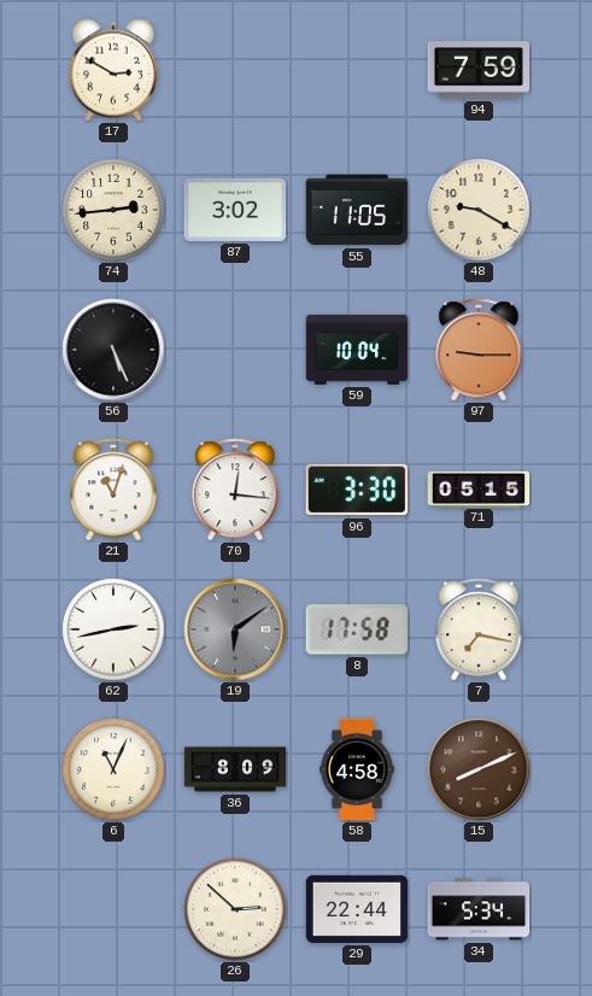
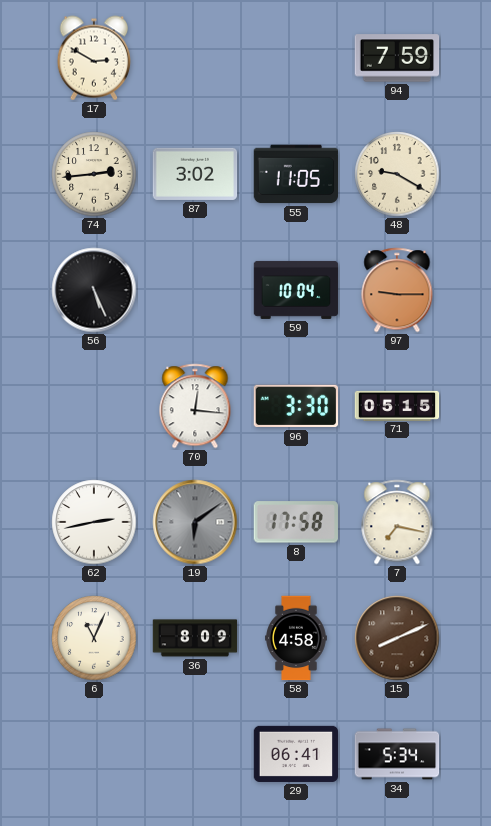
21: 11:03 -> none
26: 2:52 -> none
29: 22:44 -> 06:41
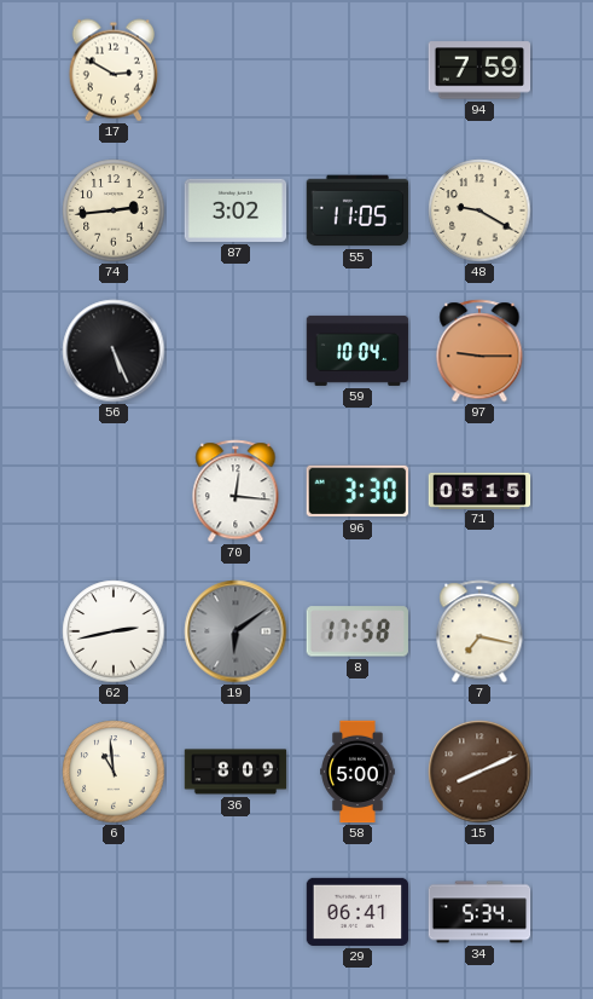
6: 11:04 -> 10:59
58: 4:58 -> 5:00
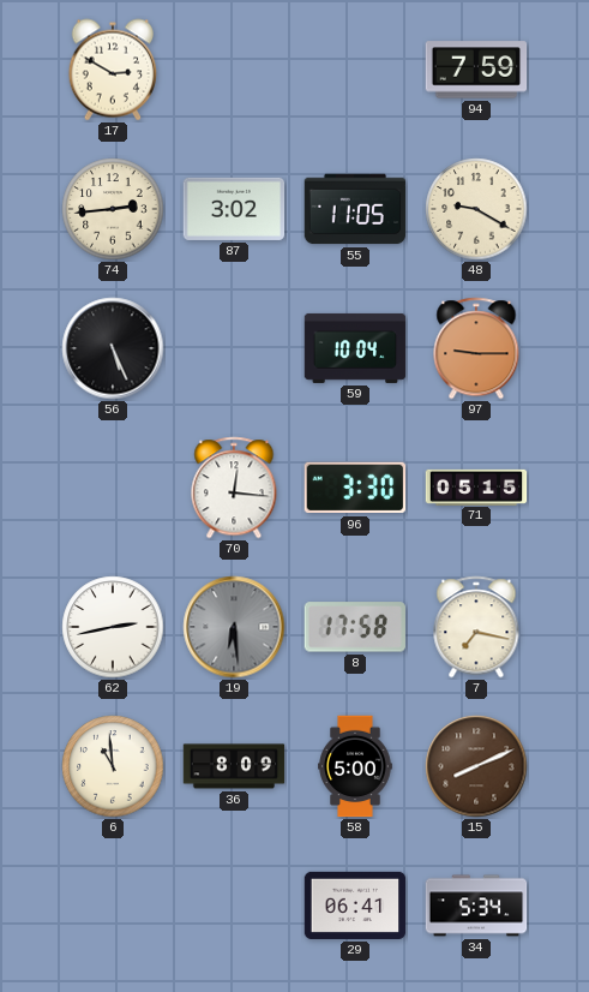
19: 6:09 -> 6:29
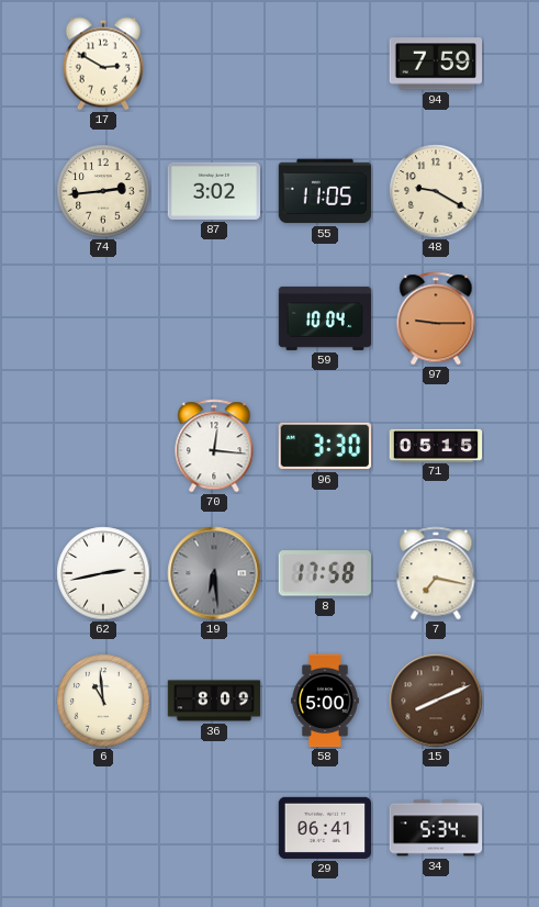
56: 5:26 -> none
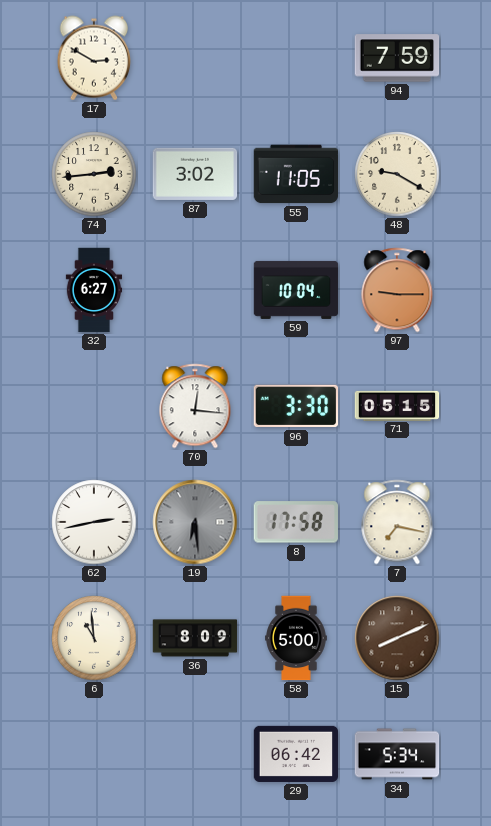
32: none -> 6:27
29: 06:41 -> 06:42
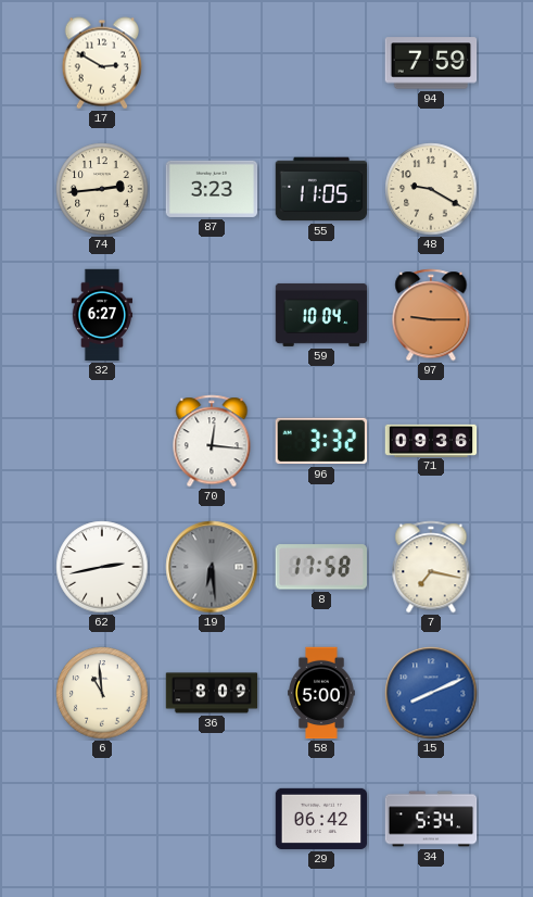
87: 3:02 -> 3:23
96: 3:30 -> 3:32
71: 05:15 -> 09:36
15 dial: brown -> blue
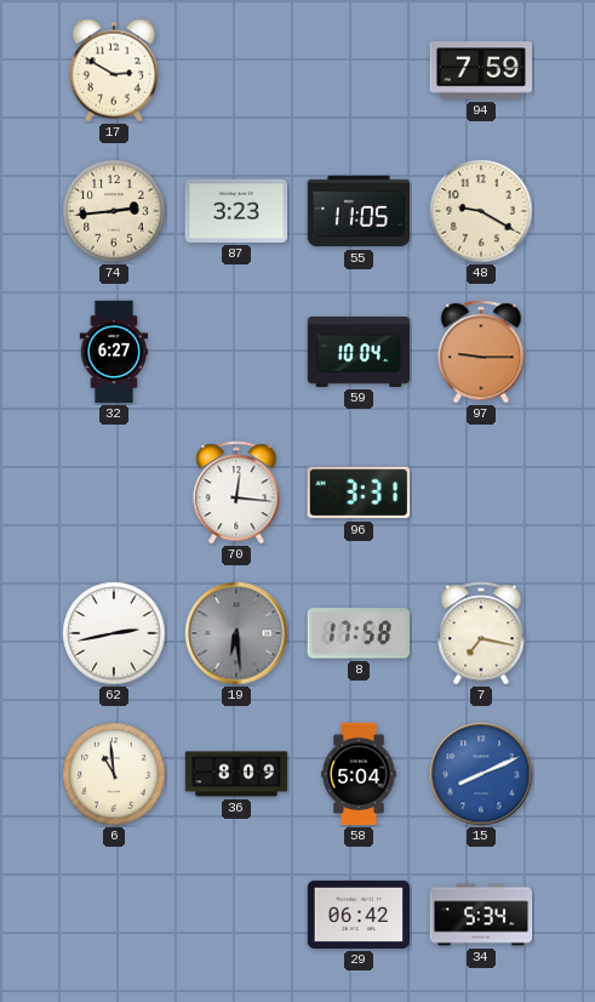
96: 3:32 -> 3:31
71: 09:36 -> none
58: 5:00 -> 5:04
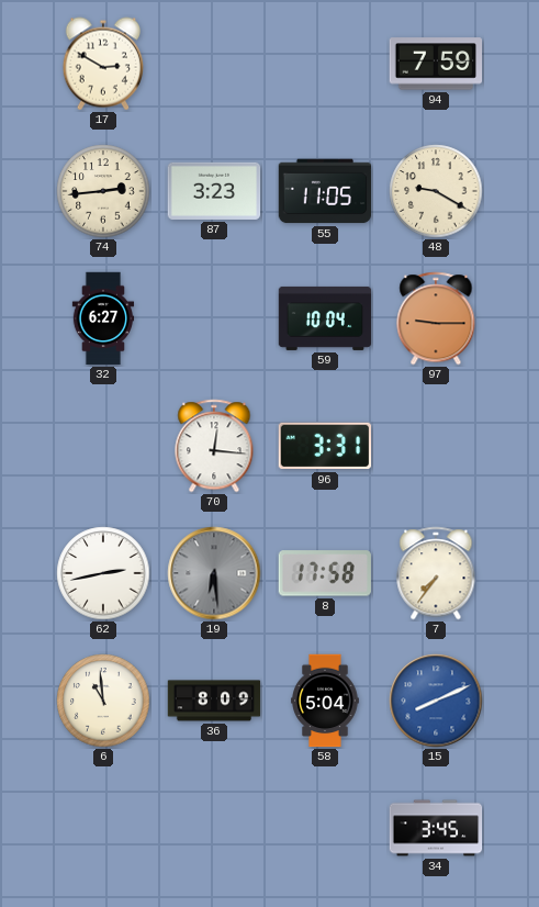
7: 7:17 -> 7:36
29: 06:42 -> none
34: 5:34 -> 3:45
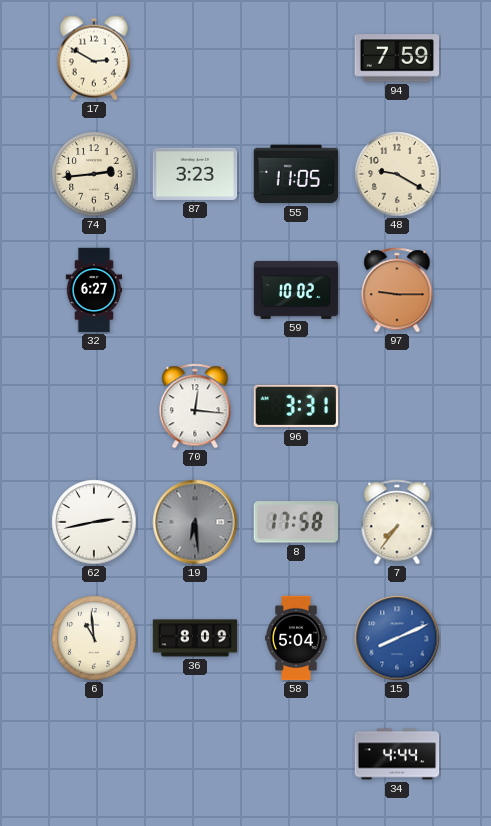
59: 10:04 -> 10:02
34: 3:45 -> 4:44
